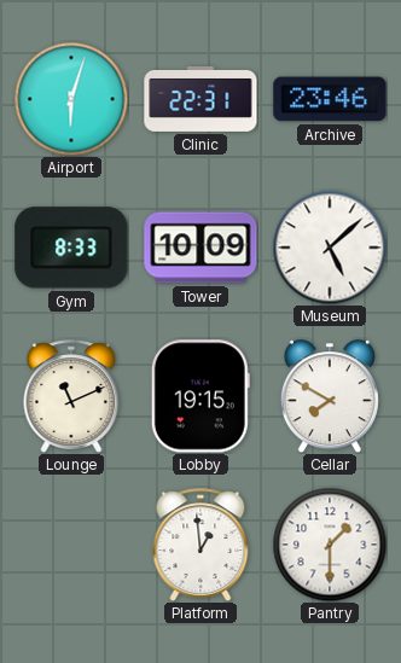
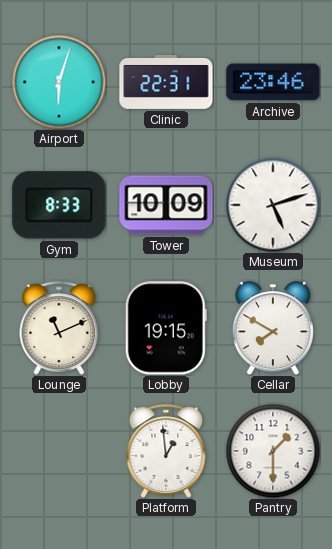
Museum: 5:08 -> 5:12
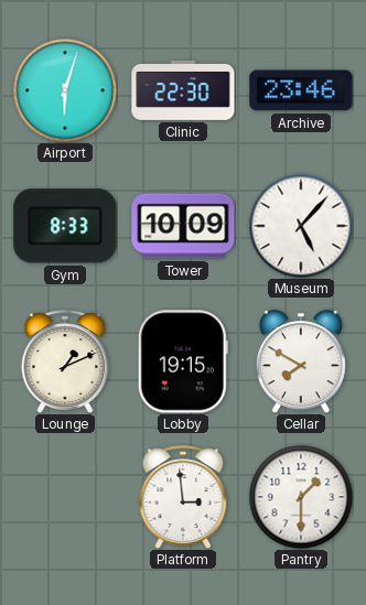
Clinic: 22:31 -> 22:30
Museum: 5:12 -> 5:07
Lounge: 11:11 -> 1:11
Platform: 12:59 -> 2:59
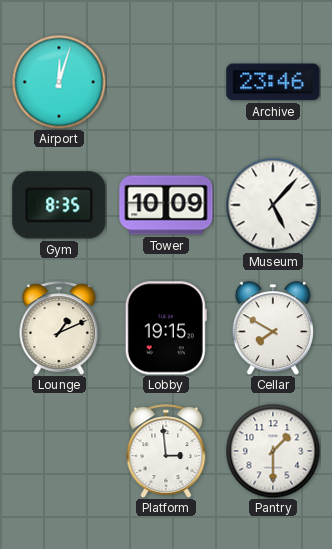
Airport: 6:03 -> 12:03
Clinic: 22:30 -> none
Gym: 8:33 -> 8:35
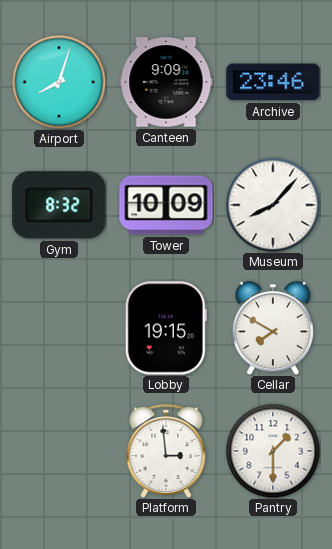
Airport: 12:03 -> 8:03
Canteen: none -> 9:09
Gym: 8:35 -> 8:32
Museum: 5:07 -> 8:07
Lounge: 1:11 -> none
